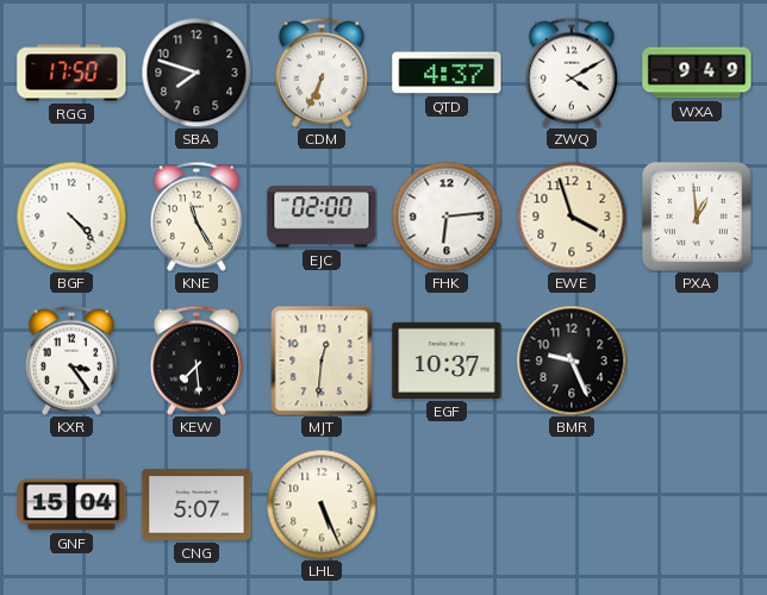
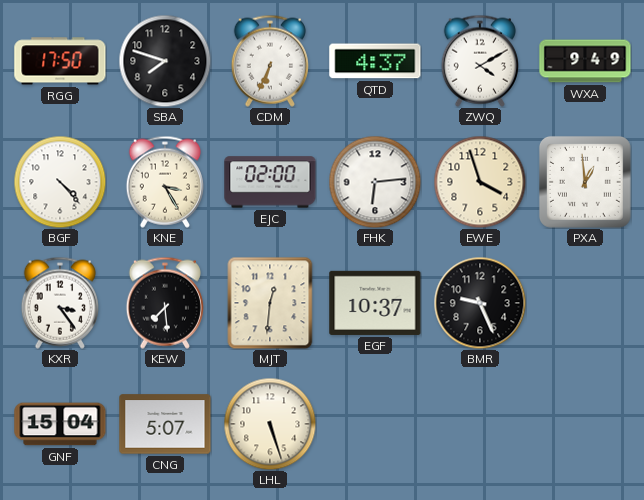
KNE: 11:25 -> 3:25
LHL: 5:26 -> 5:27
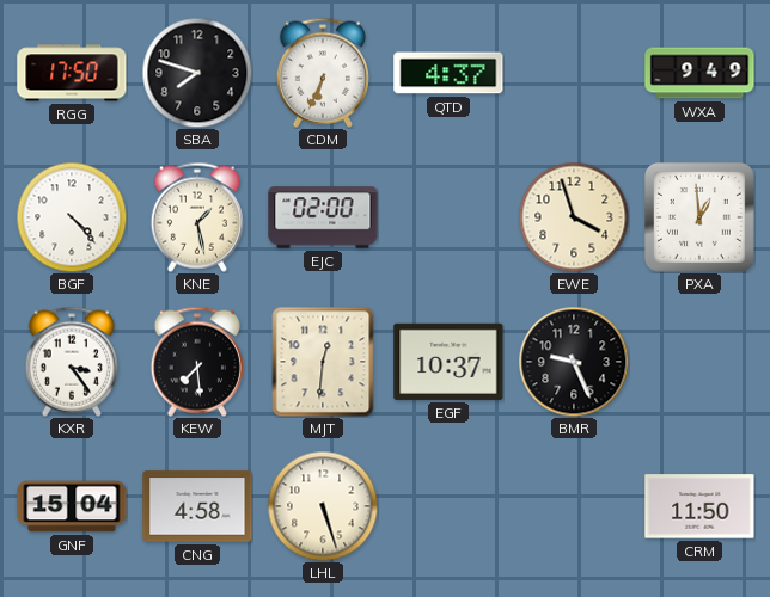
ZWQ: 4:10 -> none
KNE: 3:25 -> 1:28
FHK: 6:14 -> none
CNG: 5:07 -> 4:58
CRM: none -> 11:50
